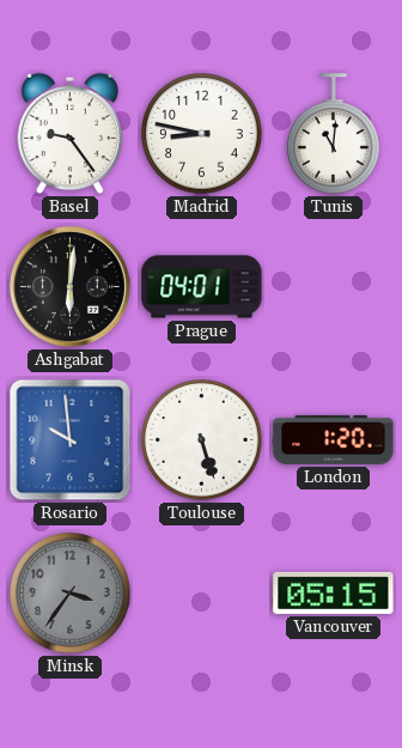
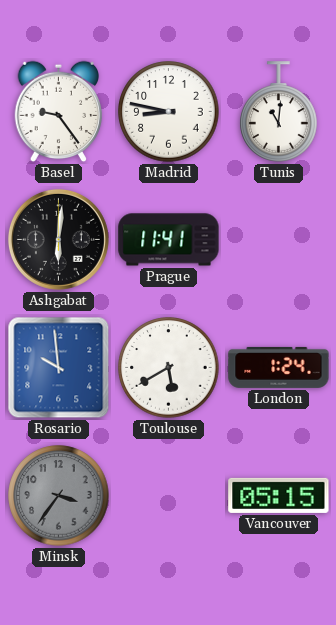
Prague: 04:01 -> 11:41
Toulouse: 5:27 -> 5:40
London: 1:20 -> 1:24
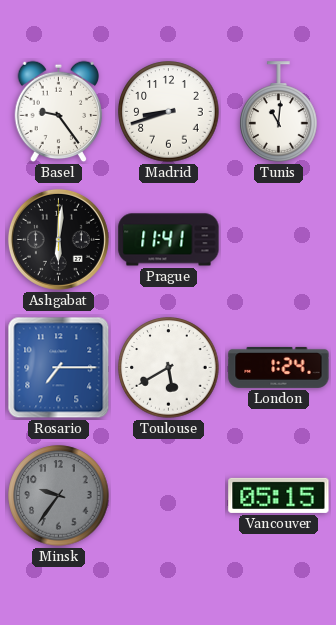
Madrid: 8:47 -> 8:42
Rosario: 9:59 -> 7:15
Minsk: 3:36 -> 9:36
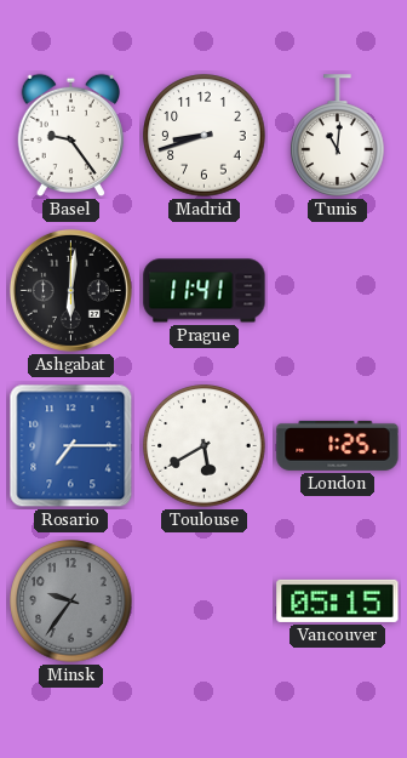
London: 1:24 -> 1:25
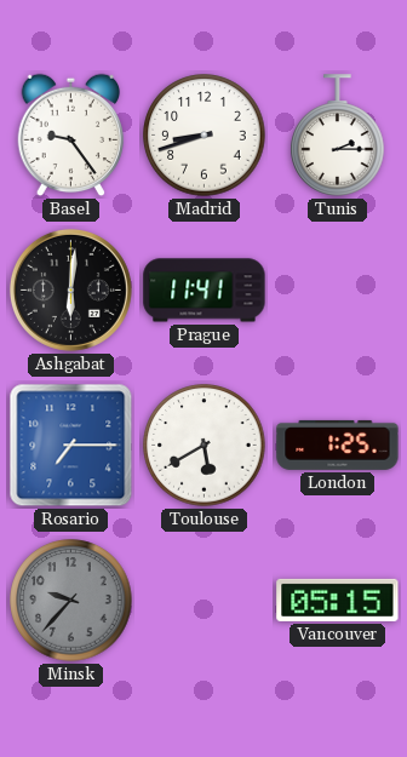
Tunis: 11:01 -> 2:15
Minsk: 9:36 -> 9:37
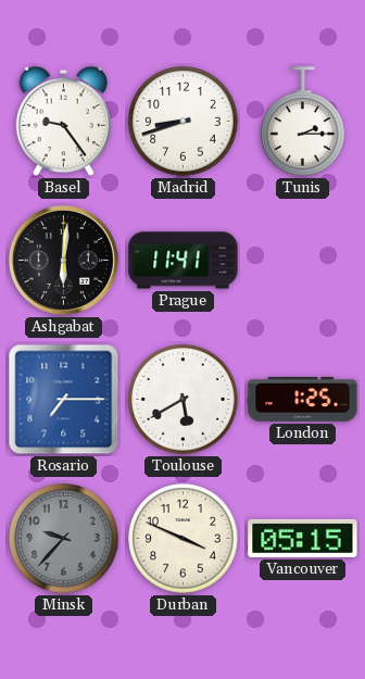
Durban: none -> 3:49
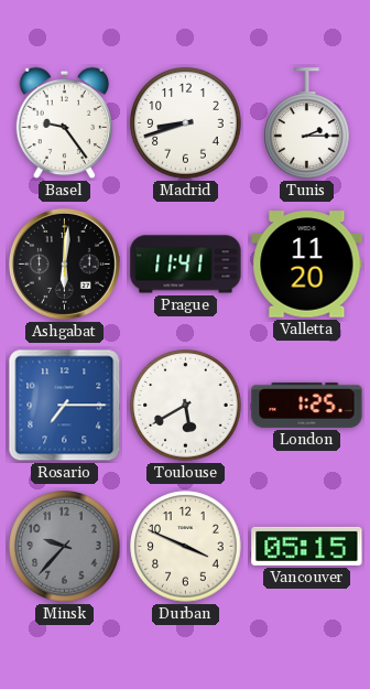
Valletta: none -> 11:20
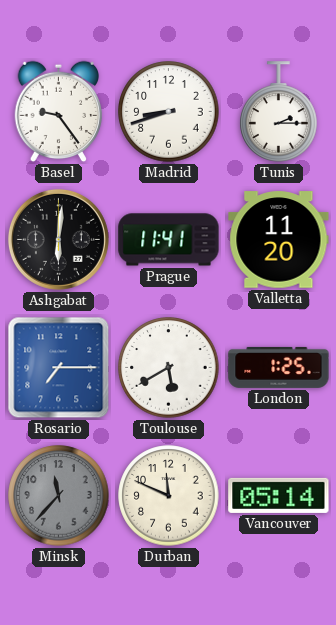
Minsk: 9:37 -> 11:37
Durban: 3:49 -> 11:49
Vancouver: 05:15 -> 05:14
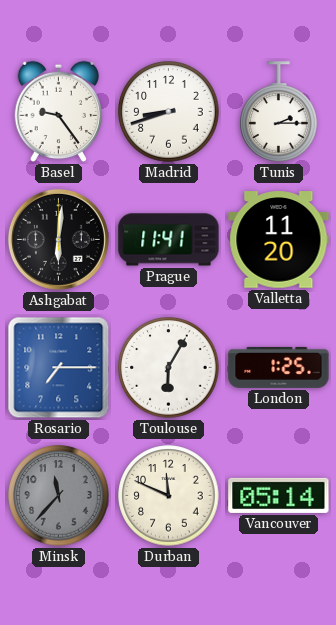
Toulouse: 5:40 -> 6:05
